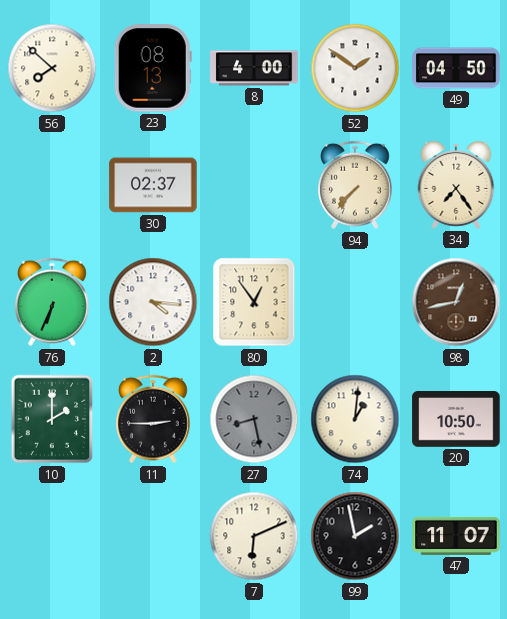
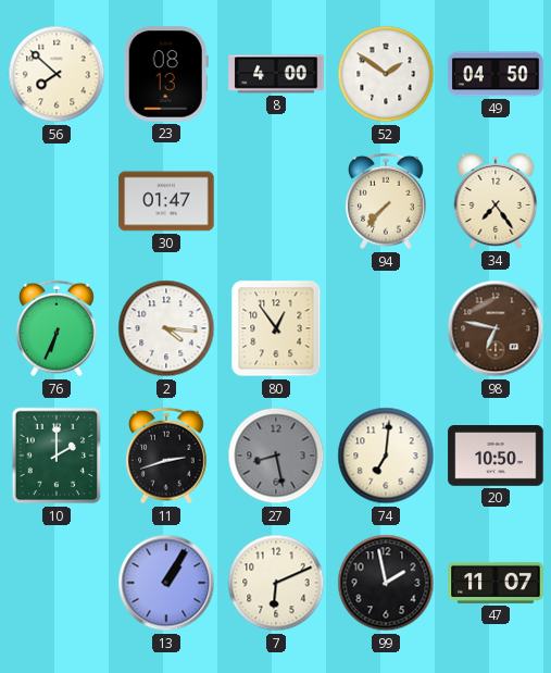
30: 02:37 -> 01:47
98: 12:43 -> 6:47
11: 2:45 -> 2:42
74: 1:01 -> 7:01
13: none -> 1:05
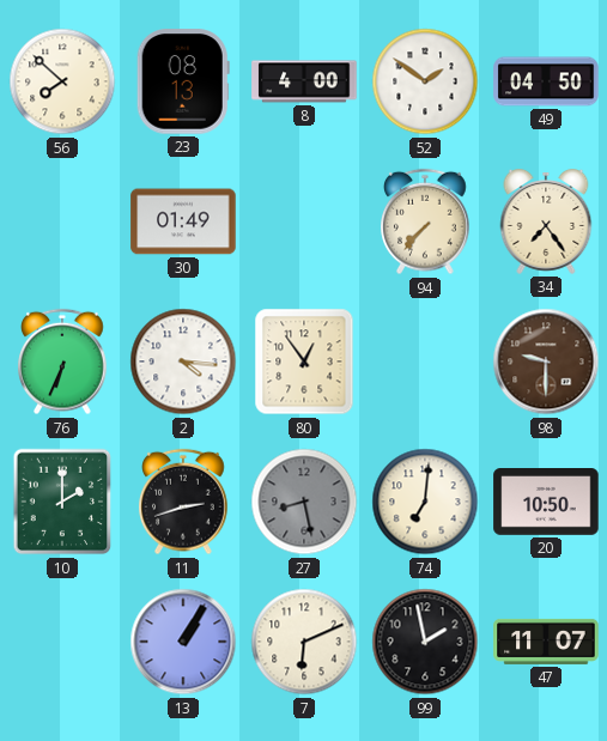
30: 01:47 -> 01:49
98: 6:47 -> 9:30
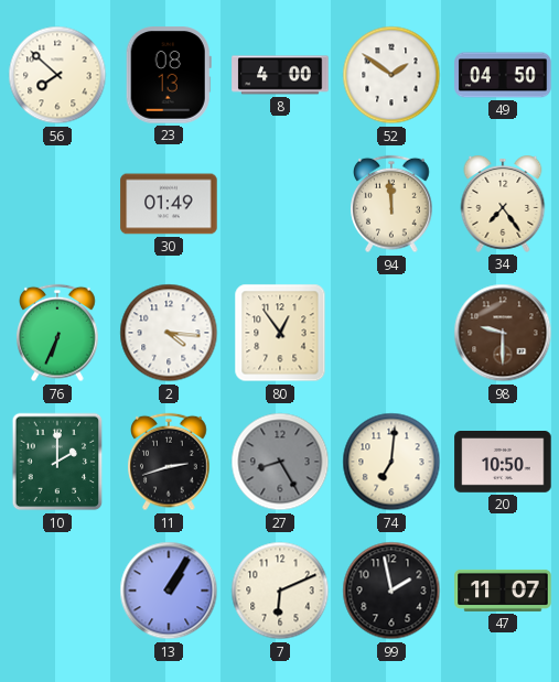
94: 7:37 -> 11:59
27: 8:28 -> 8:25
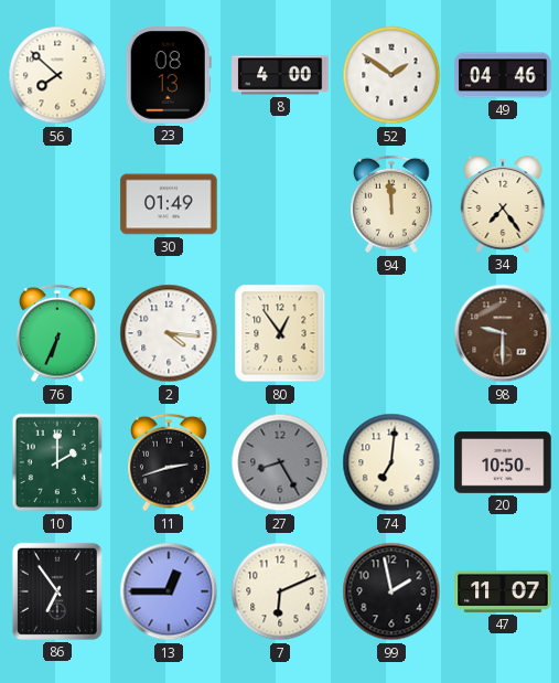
49: 04:50 -> 04:46
86: none -> 6:54
13: 1:05 -> 12:45
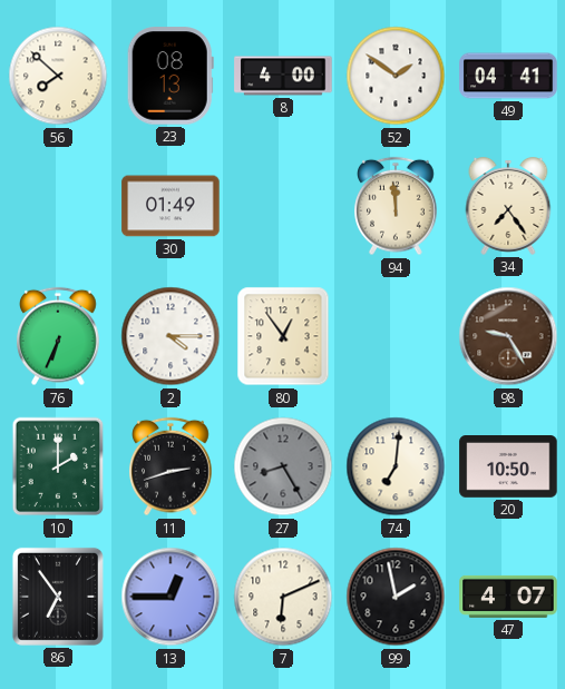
49: 04:46 -> 04:41
2: 4:16 -> 4:15
98: 9:30 -> 9:25
47: 11:07 -> 4:07
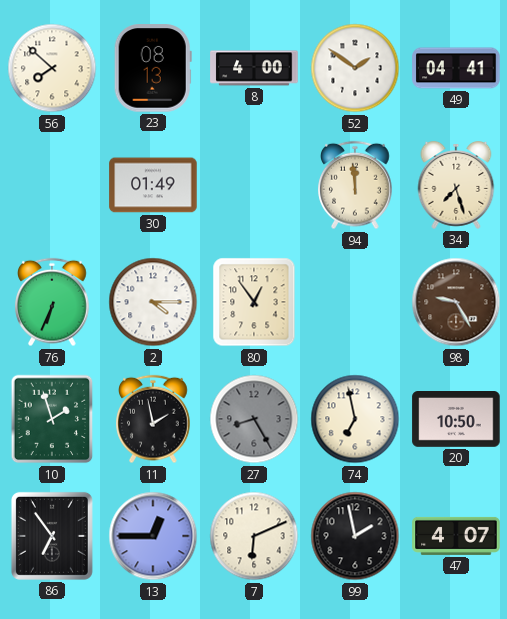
34: 7:24 -> 7:27
10: 2:00 -> 1:57
11: 2:42 -> 1:58
74: 7:01 -> 6:58
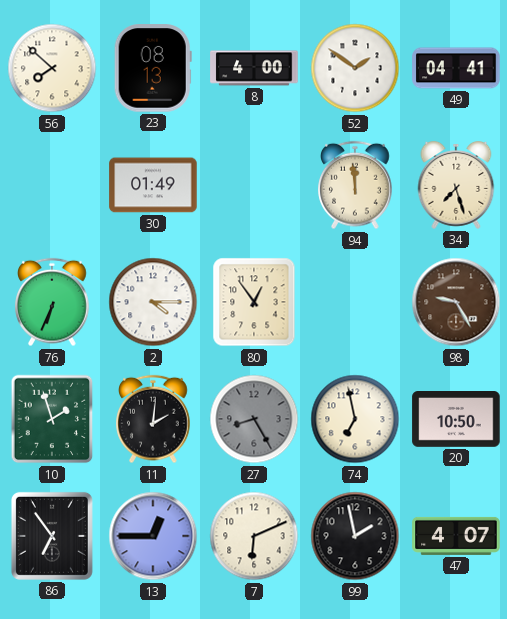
11: 1:58 -> 2:01
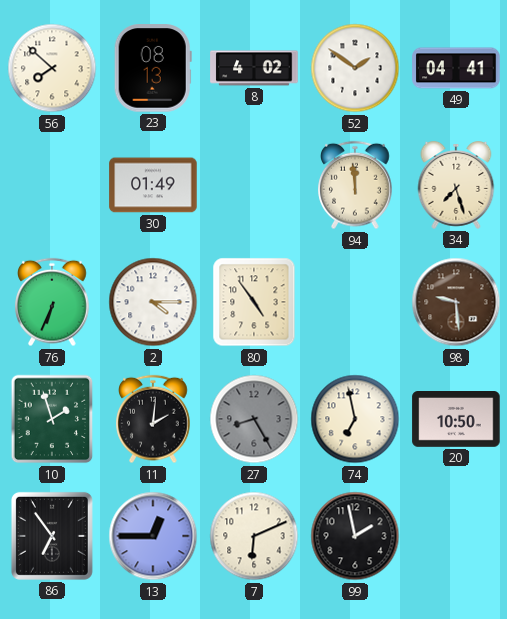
8: 4:00 -> 4:02
80: 12:54 -> 4:54
98: 9:25 -> 9:29
47: 4:07 -> none
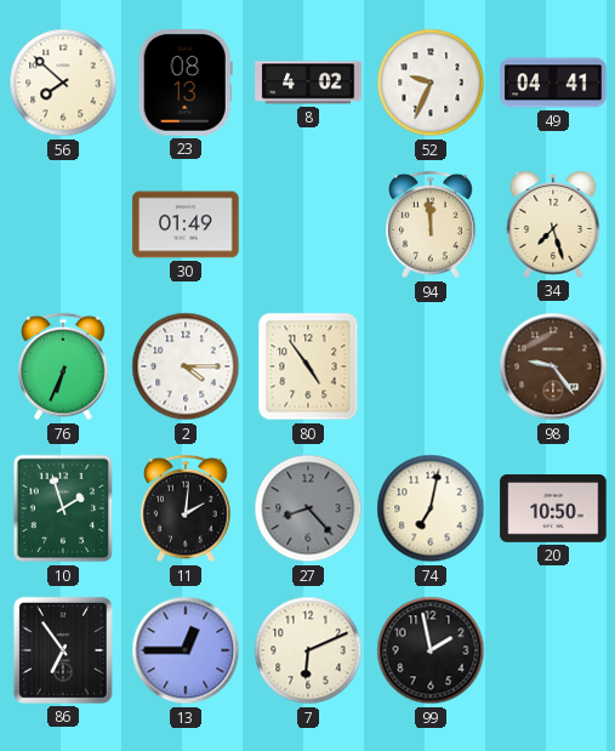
52: 1:51 -> 9:34
98: 9:29 -> 9:24
27: 8:25 -> 8:23
74: 6:58 -> 7:02
